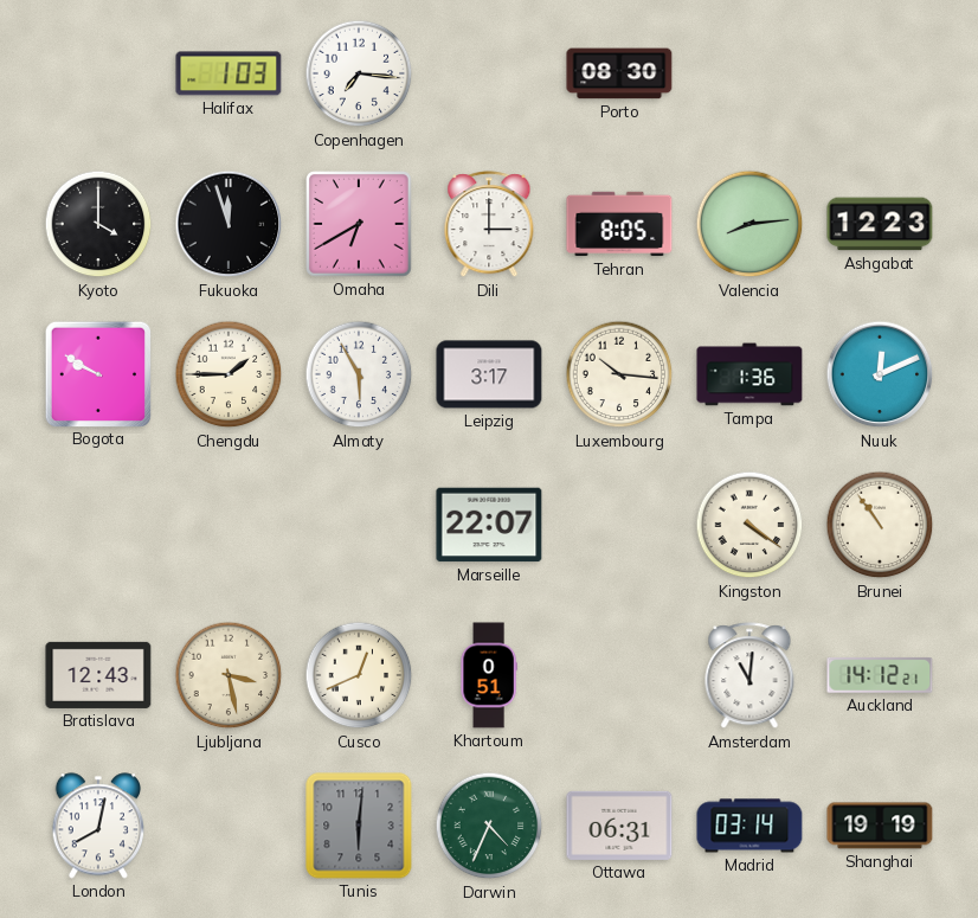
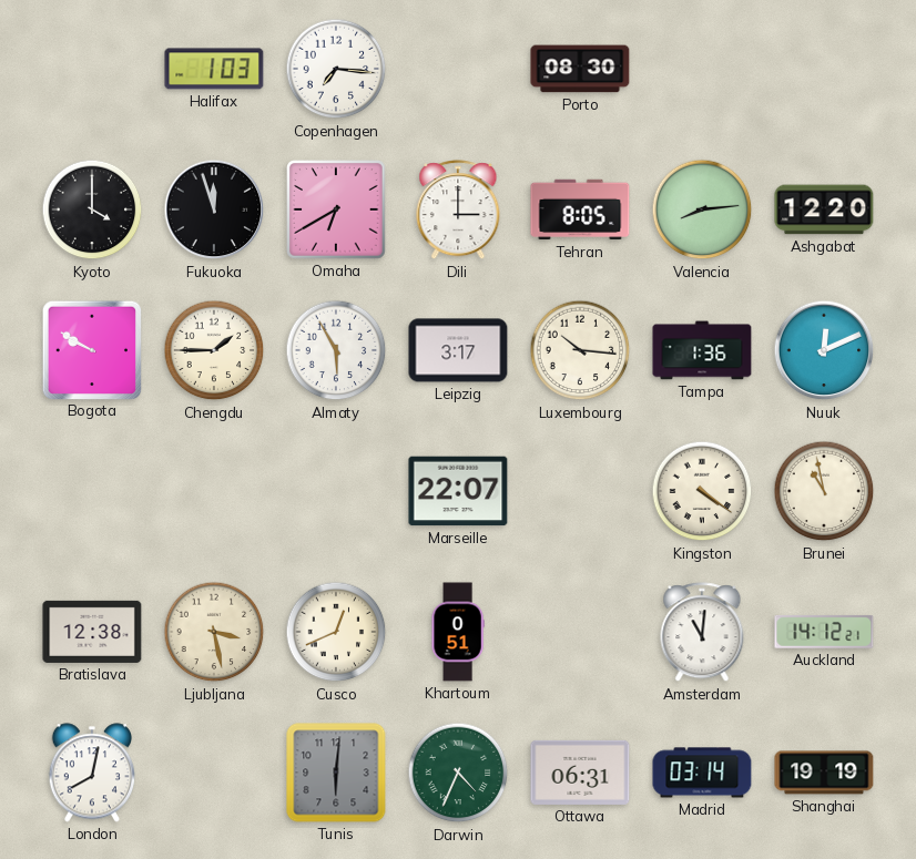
Ashgabat: 12:23 -> 12:20
Brunei: 10:54 -> 10:58
Bratislava: 12:43 -> 12:38
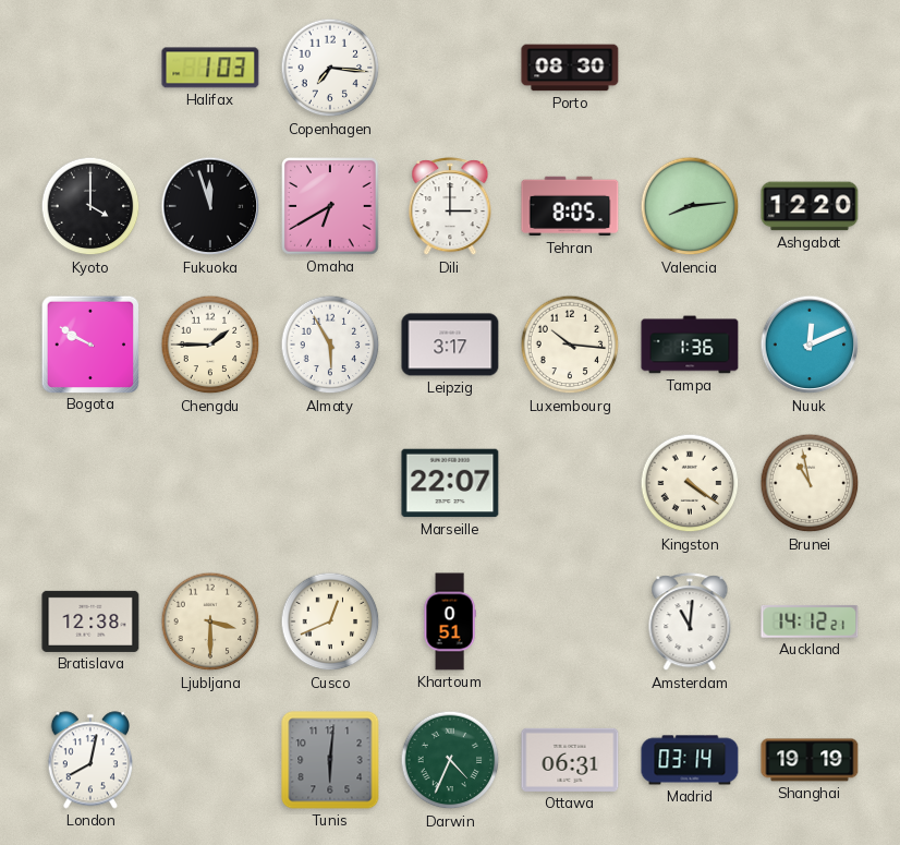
Ljubljana: 3:28 -> 3:30
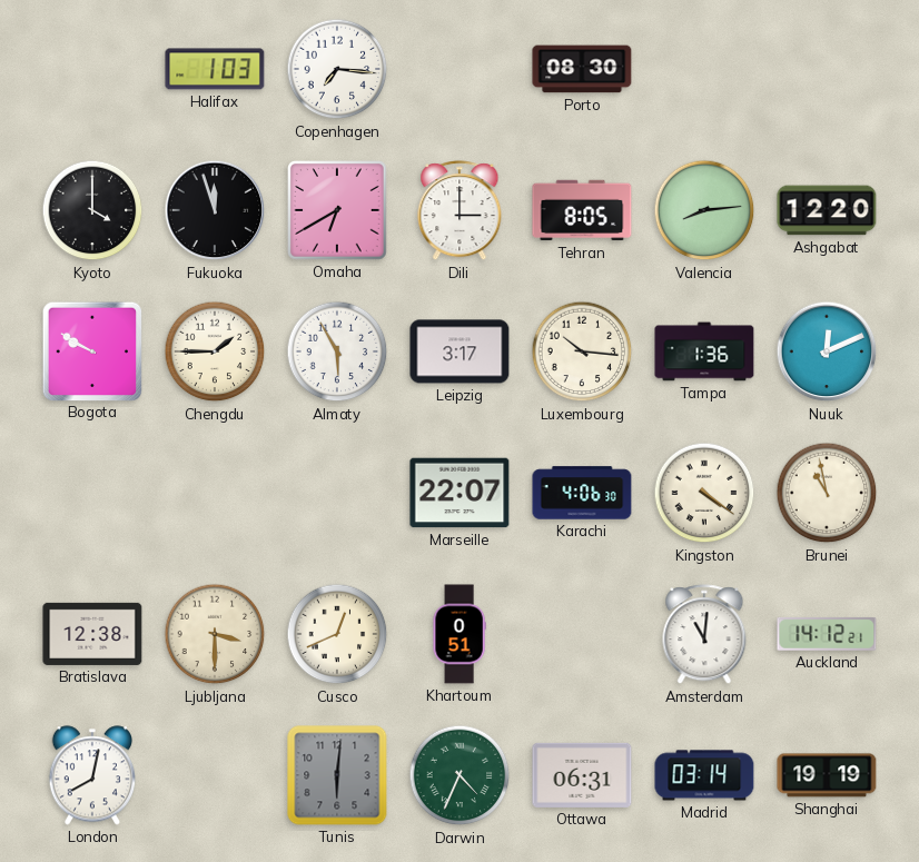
Karachi: none -> 4:06
